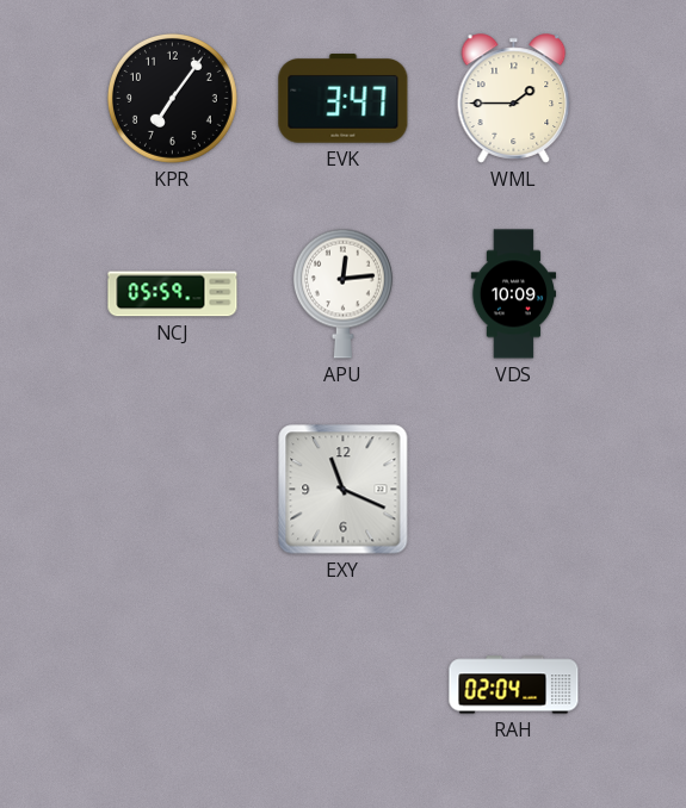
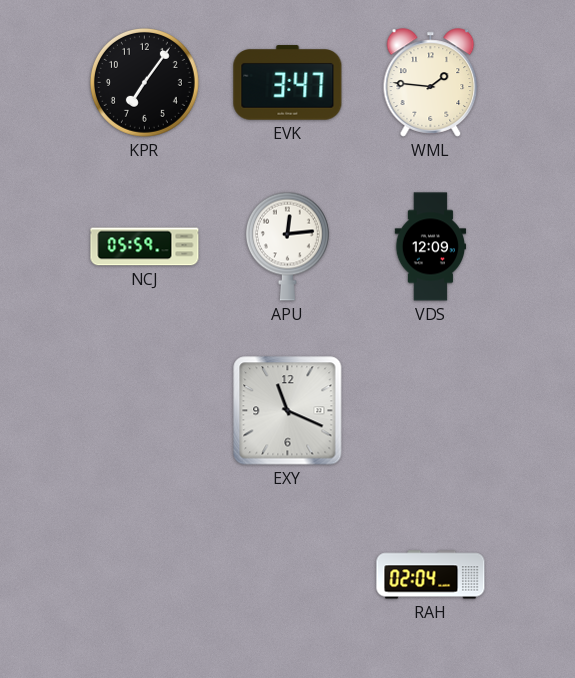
WML: 1:45 -> 1:46
VDS: 10:09 -> 12:09
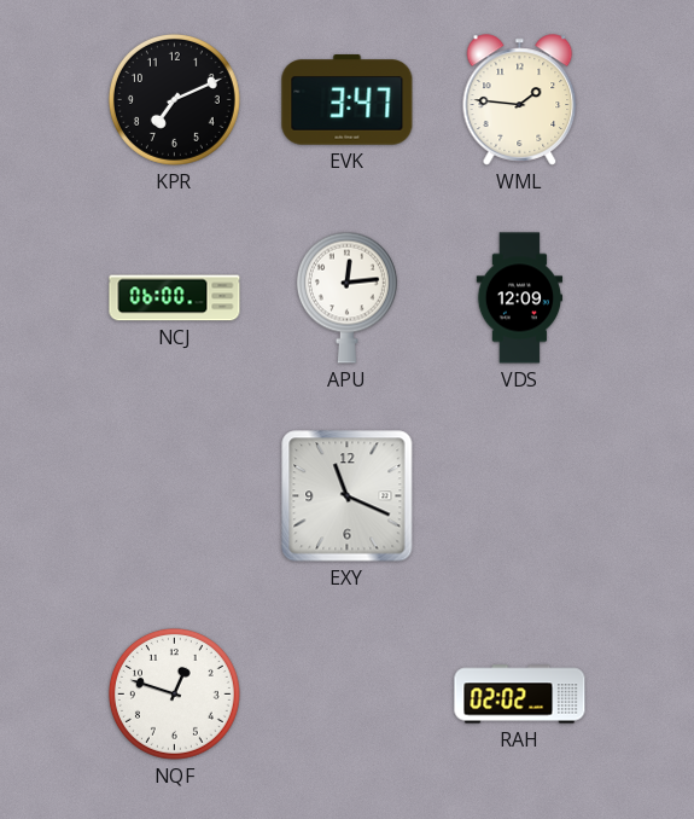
KPR: 7:06 -> 7:11
NCJ: 05:59 -> 06:00
NQF: none -> 12:48
RAH: 02:04 -> 02:02
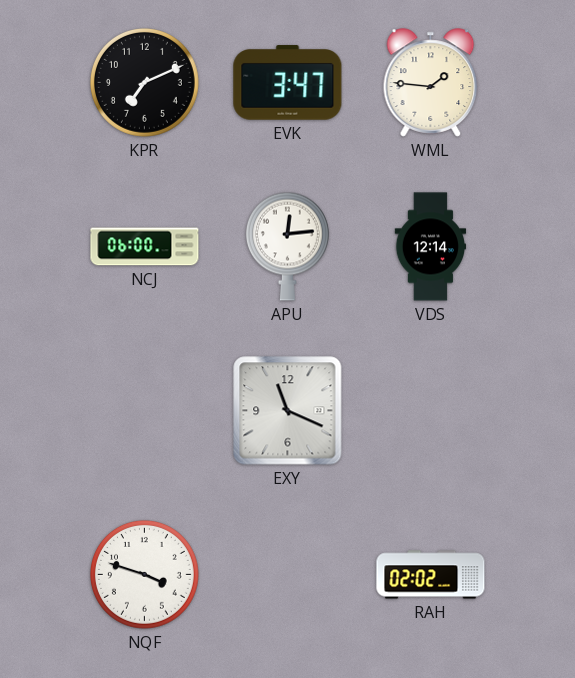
VDS: 12:09 -> 12:14
NQF: 12:48 -> 3:48
